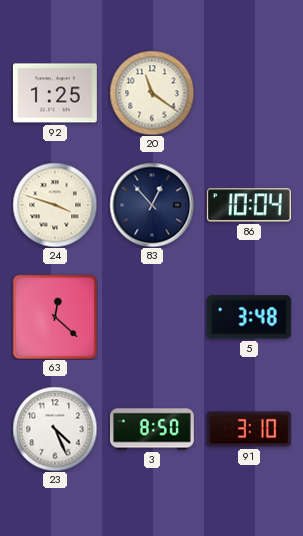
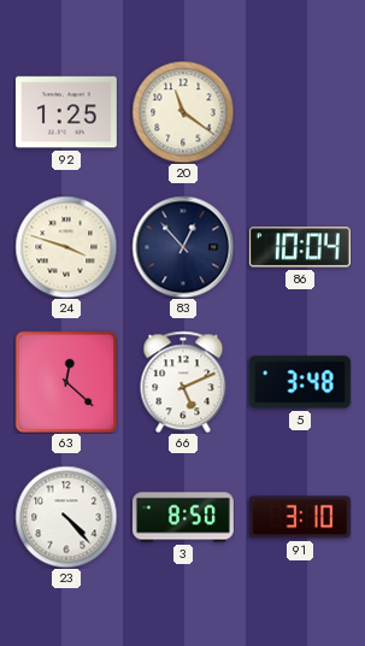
66: none -> 5:11
23: 4:26 -> 4:23
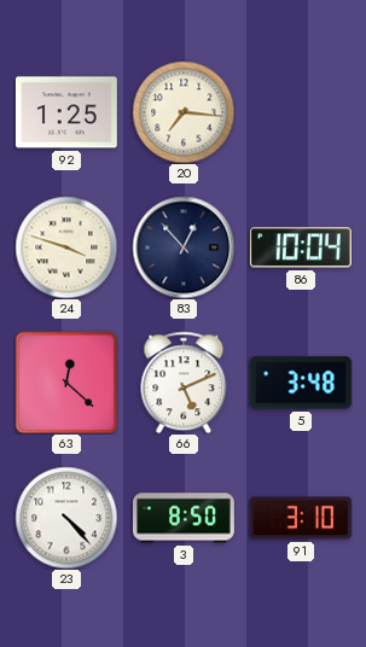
20: 11:21 -> 7:16
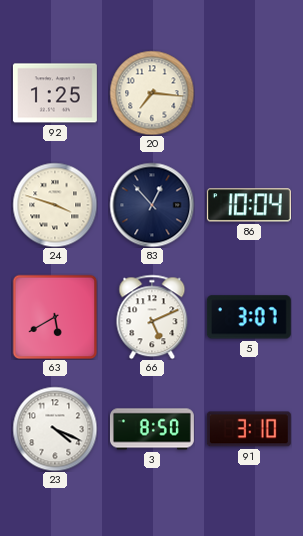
63: 12:22 -> 5:40
5: 3:48 -> 3:07
23: 4:23 -> 4:19
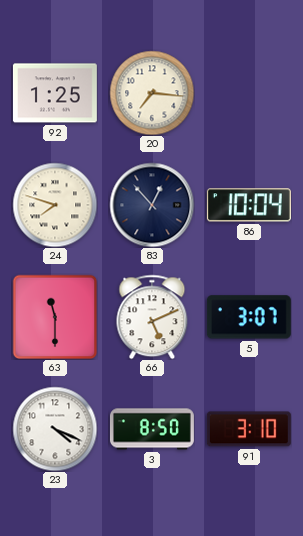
24: 3:48 -> 7:48
63: 5:40 -> 11:30
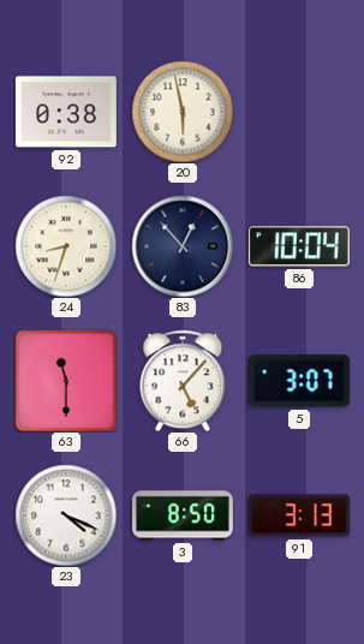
92: 1:25 -> 0:38
20: 7:16 -> 5:58
24: 7:48 -> 8:33
66: 5:11 -> 5:07
91: 3:10 -> 3:13
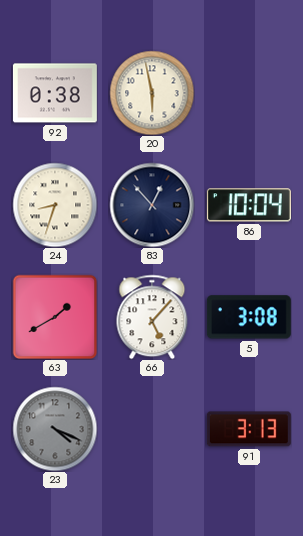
63: 11:30 -> 1:40
5: 3:07 -> 3:08
23 dial: white -> grey
3: 8:50 -> none
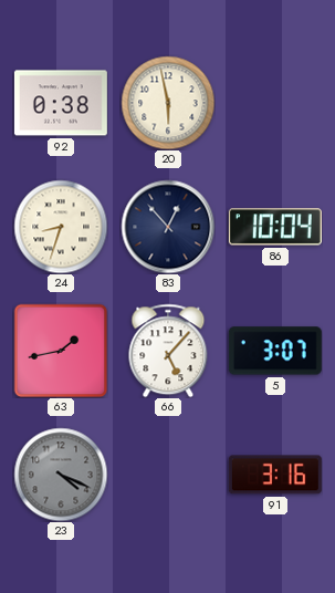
63: 1:40 -> 1:43
5: 3:08 -> 3:07
91: 3:13 -> 3:16
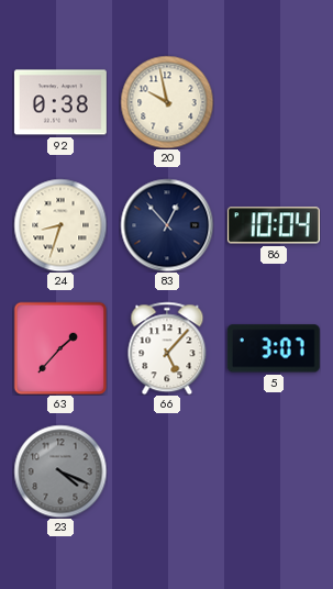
20: 5:58 -> 9:58
63: 1:43 -> 1:37
91: 3:16 -> none
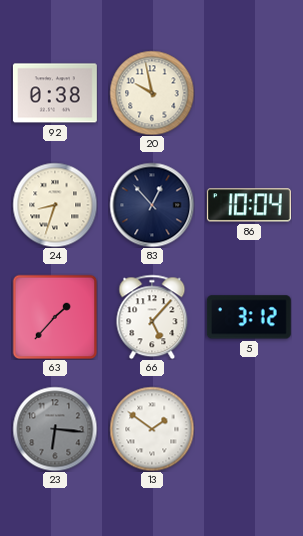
5: 3:07 -> 3:12
23: 4:19 -> 6:16
13: none -> 1:51
